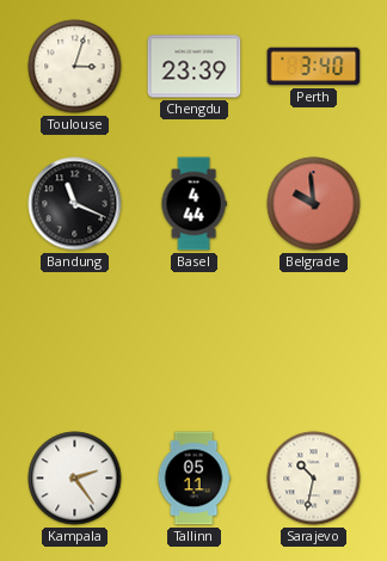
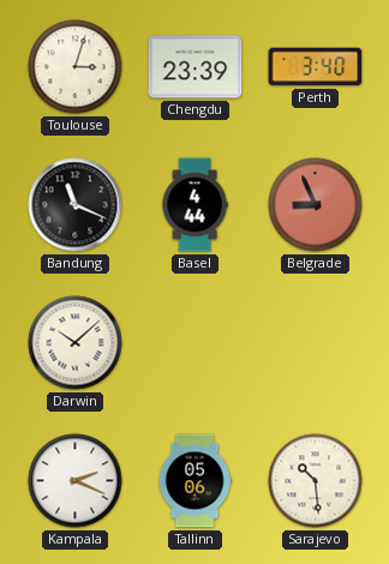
Belgrade: 9:59 -> 8:56
Darwin: none -> 10:08
Kampala: 2:24 -> 2:19
Tallinn: 05:11 -> 05:06
Sarajevo: 10:32 -> 10:29
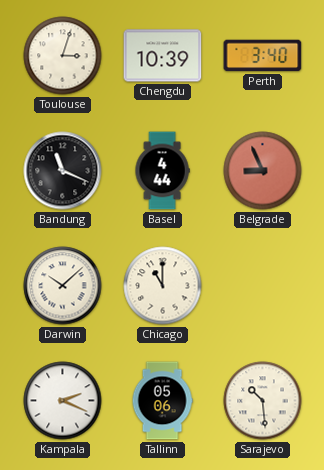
Chengdu: 23:39 -> 10:39
Chicago: none -> 11:00
